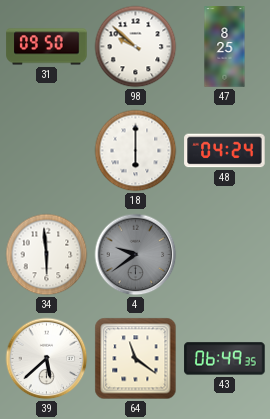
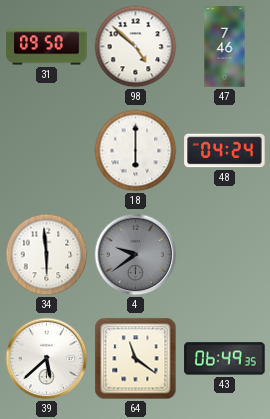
98: 9:52 -> 4:52
47: 8:25 -> 7:46
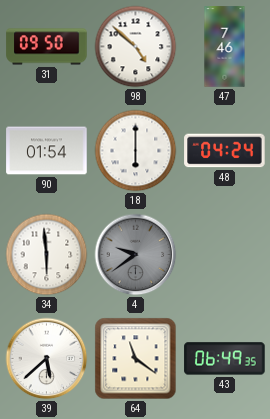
90: none -> 01:54
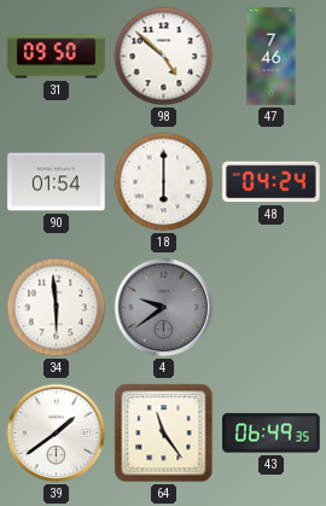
39: 5:38 -> 1:39
64: 11:21 -> 11:24
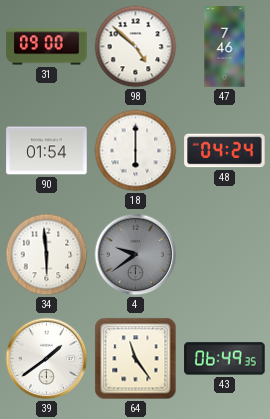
31: 09:50 -> 09:00
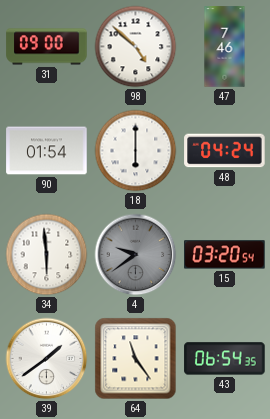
15: none -> 03:20
43: 06:49 -> 06:54
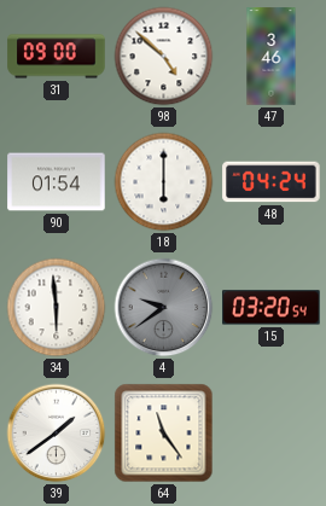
47: 7:46 -> 3:46
43: 06:54 -> none
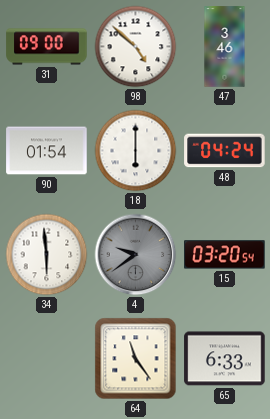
39: 1:39 -> none
65: none -> 6:33
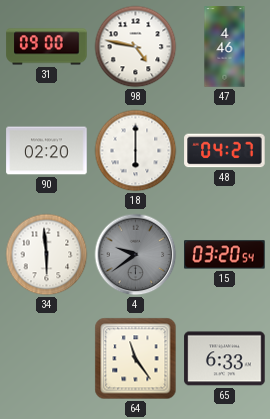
98: 4:52 -> 4:47
47: 3:46 -> 4:46
90: 01:54 -> 02:20
48: 04:24 -> 04:27
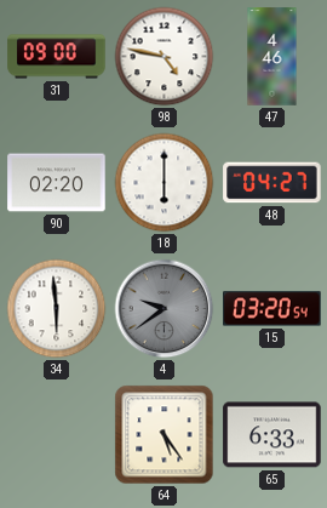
64: 11:24 -> 5:24
